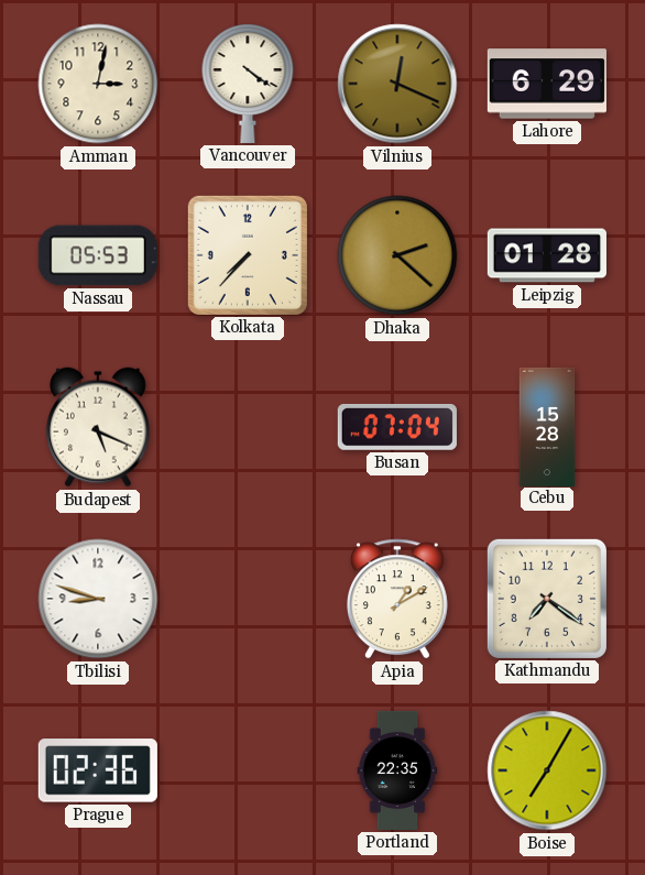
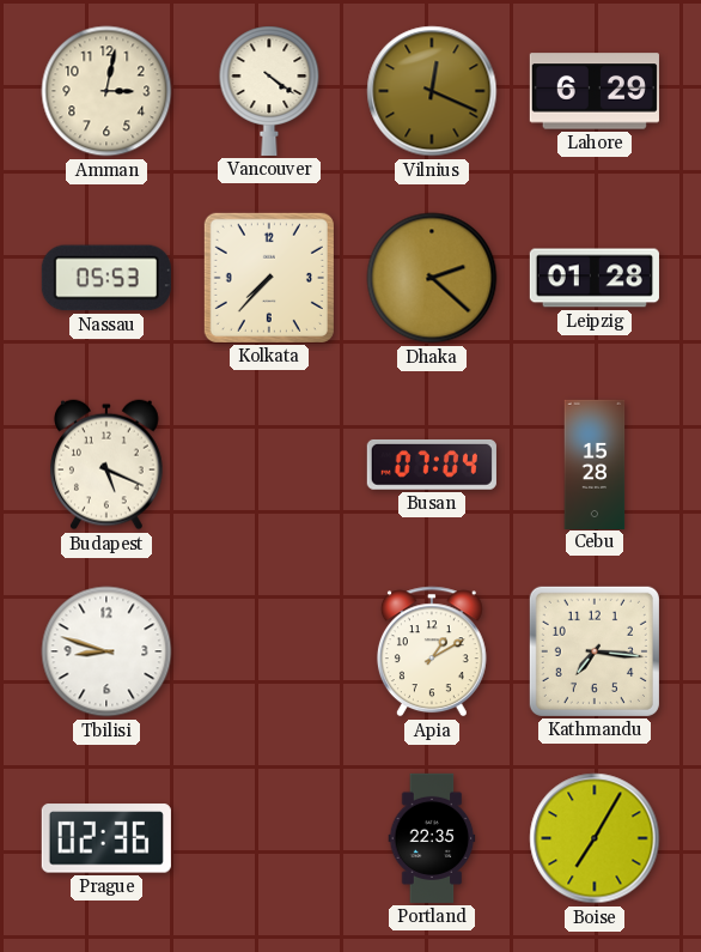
Kathmandu: 7:21 -> 7:16
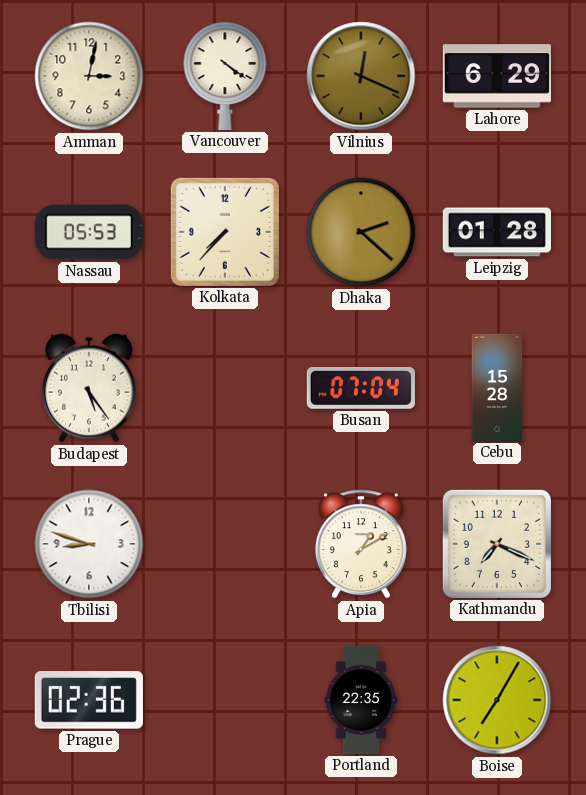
Budapest: 5:19 -> 5:24
Kathmandu: 7:16 -> 7:19
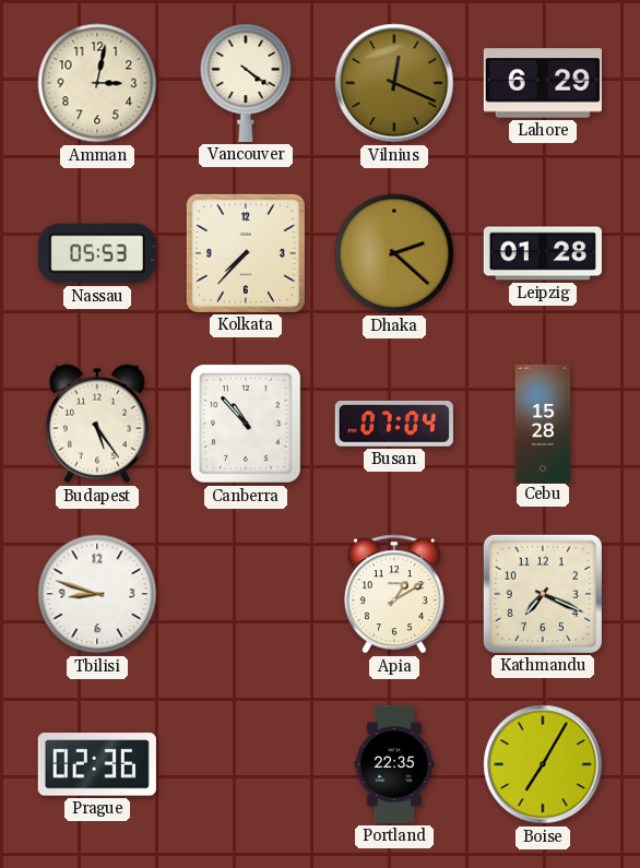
Canberra: none -> 10:53
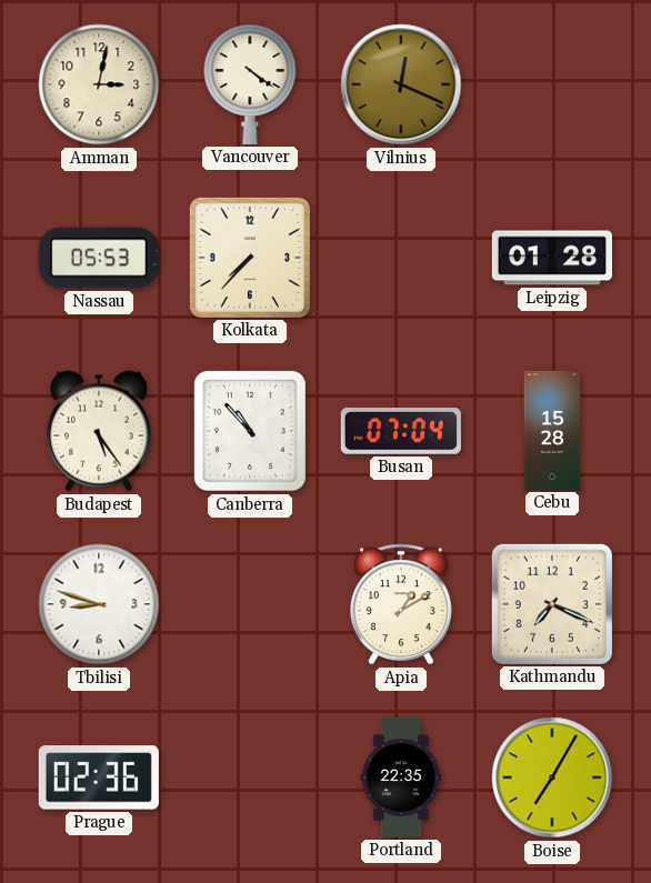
Lahore: 6:29 -> none
Dhaka: 2:22 -> none
